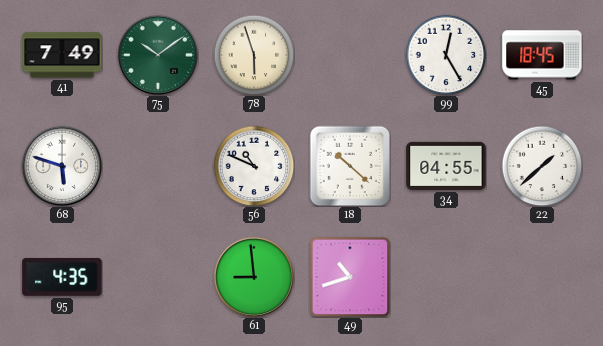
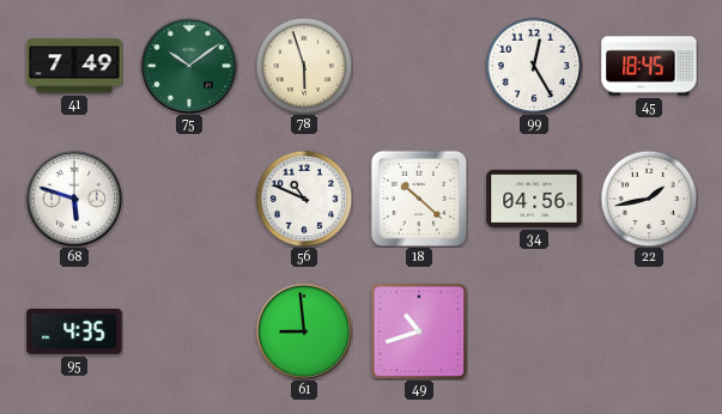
34: 04:55 -> 04:56
22: 1:38 -> 1:43
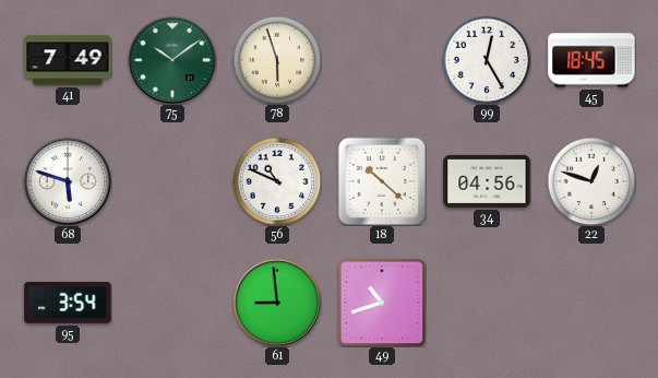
22: 1:43 -> 12:48
95: 4:35 -> 3:54
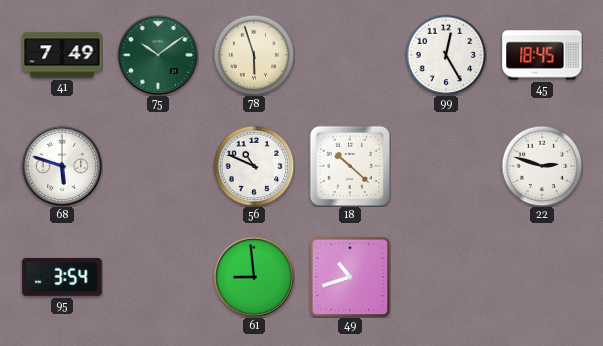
34: 04:56 -> none
22: 12:48 -> 2:48
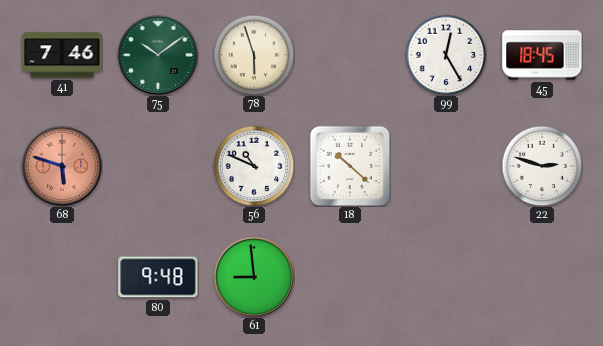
41: 7:49 -> 7:46
68 dial: white -> salmon
95: 3:54 -> none
80: none -> 9:48
49: 10:42 -> none
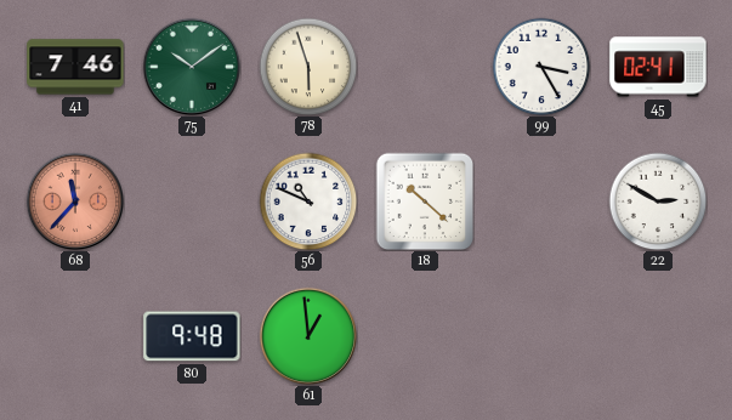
99: 12:25 -> 3:25
45: 18:45 -> 02:41
68: 5:48 -> 11:37
22: 2:48 -> 2:50
61: 8:59 -> 12:59
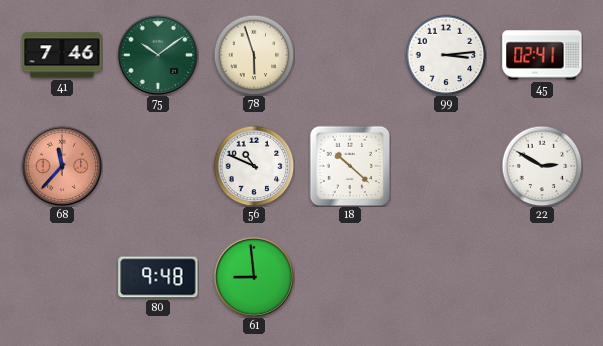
99: 3:25 -> 3:14
61: 12:59 -> 8:59
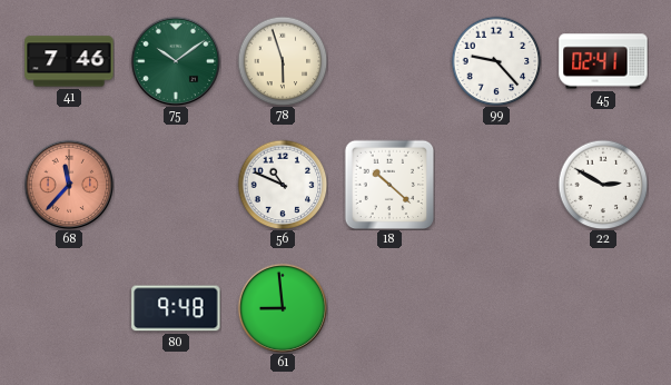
99: 3:14 -> 9:23
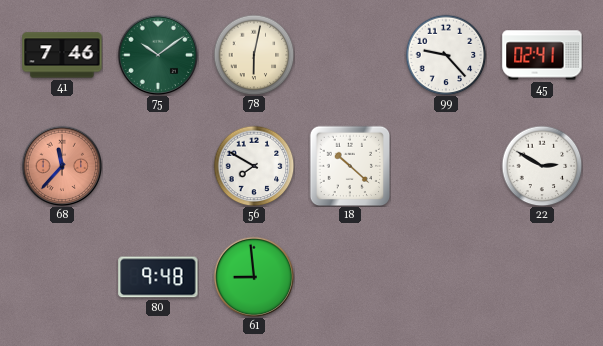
78: 5:57 -> 6:02
56: 10:49 -> 7:50
